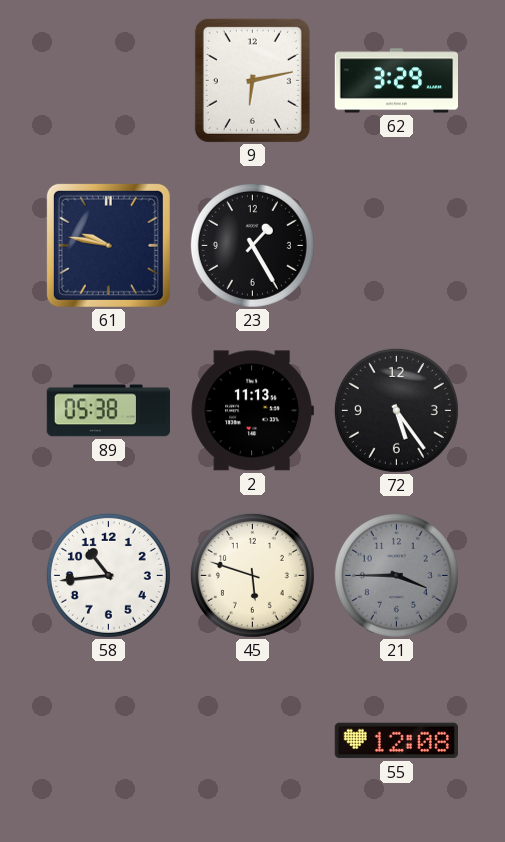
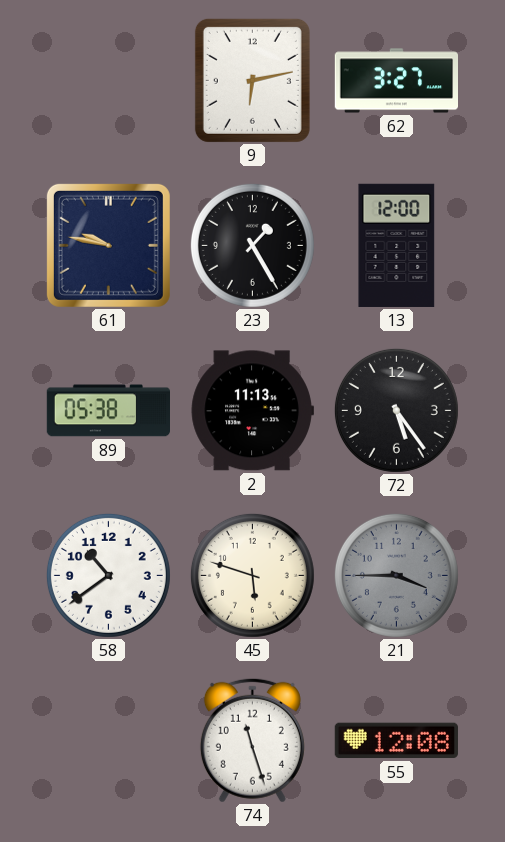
62: 3:29 -> 3:27
13: none -> 12:00
58: 10:44 -> 10:39
74: none -> 11:27
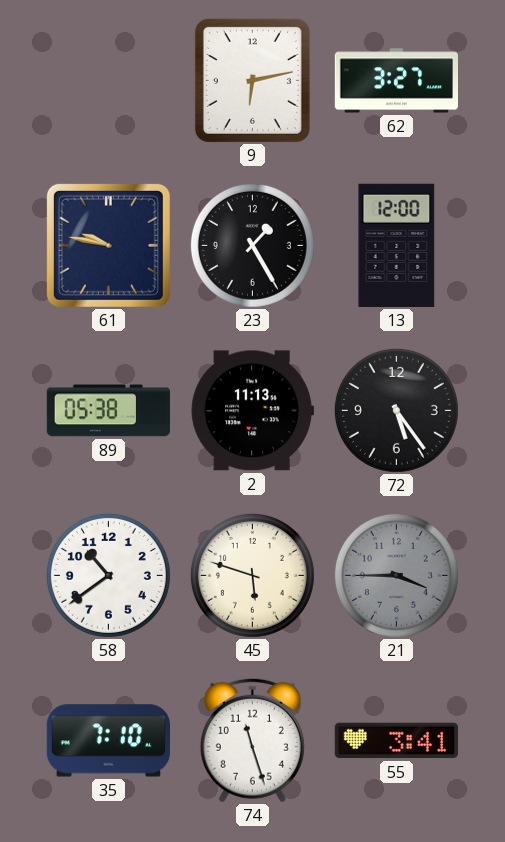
35: none -> 7:10
55: 12:08 -> 3:41
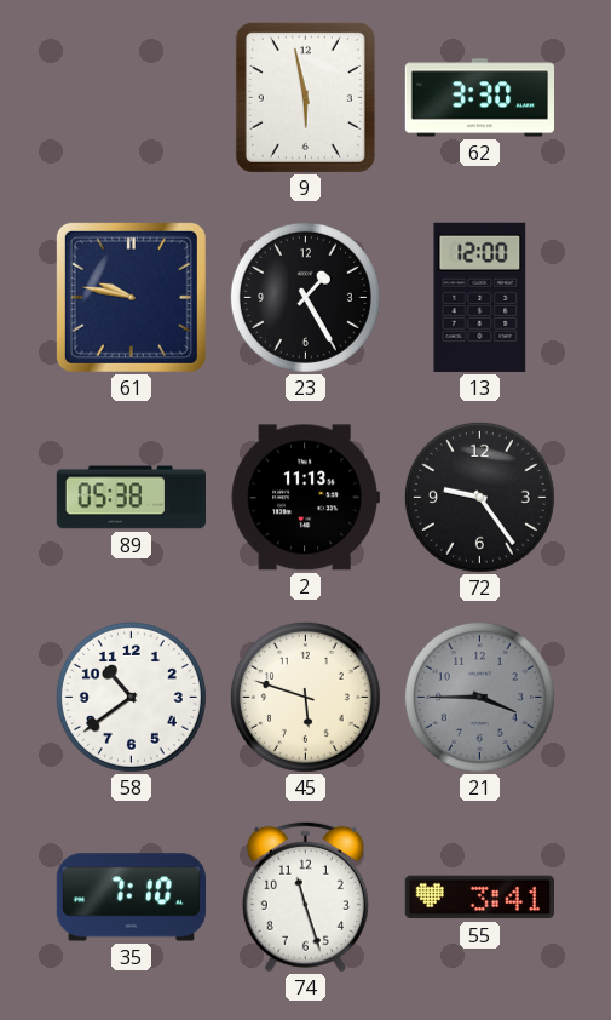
9: 6:13 -> 5:58
62: 3:27 -> 3:30
72: 5:24 -> 9:24
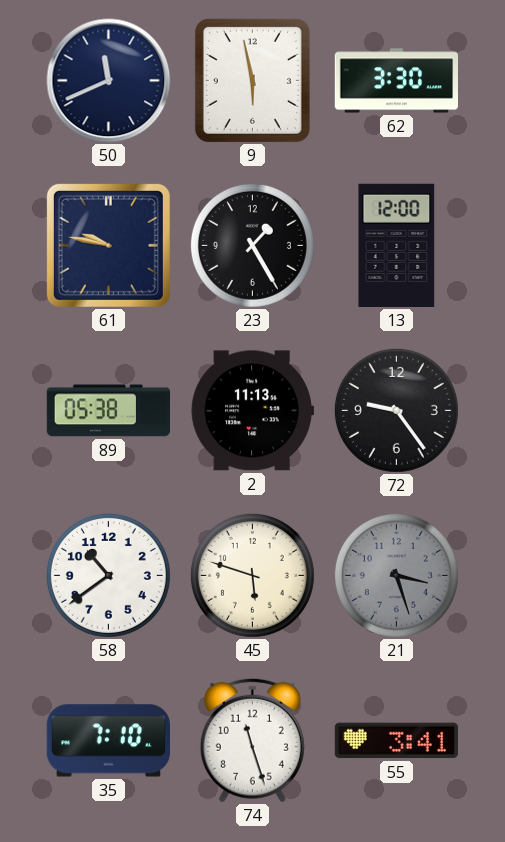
50: none -> 11:41
21: 3:45 -> 3:27
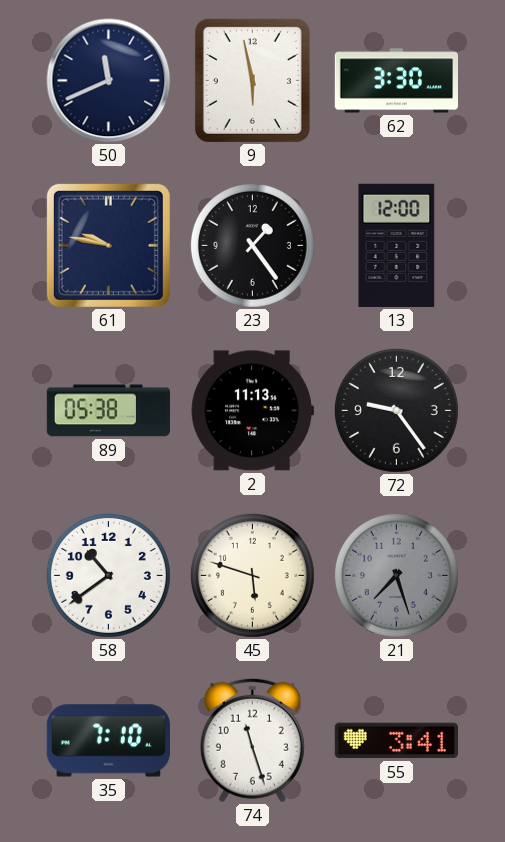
23: 1:25 -> 1:24
21: 3:27 -> 7:27
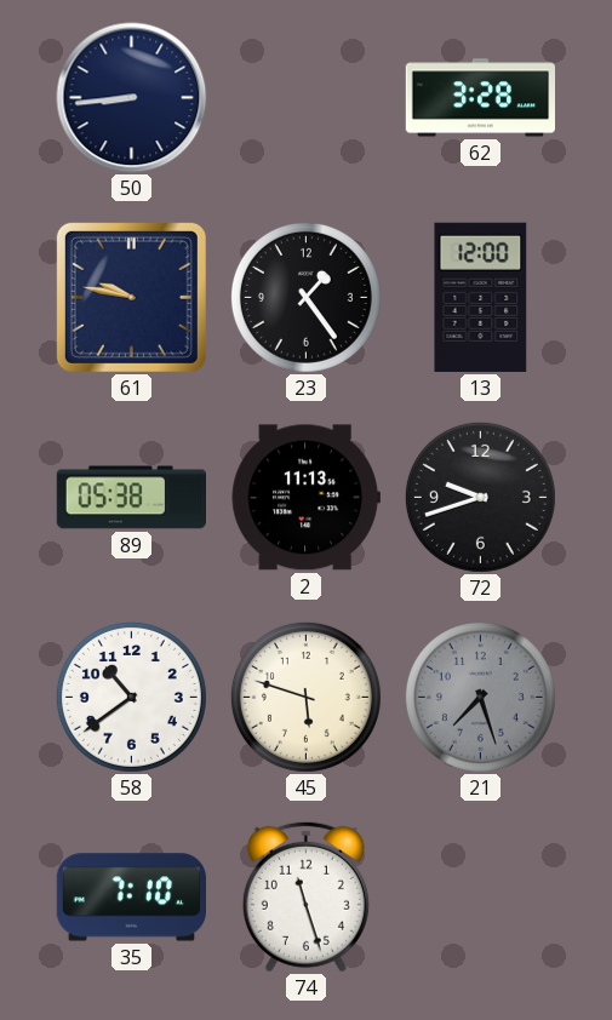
50: 11:41 -> 8:44
9: 5:58 -> none
62: 3:30 -> 3:28
72: 9:24 -> 9:42
55: 3:41 -> none
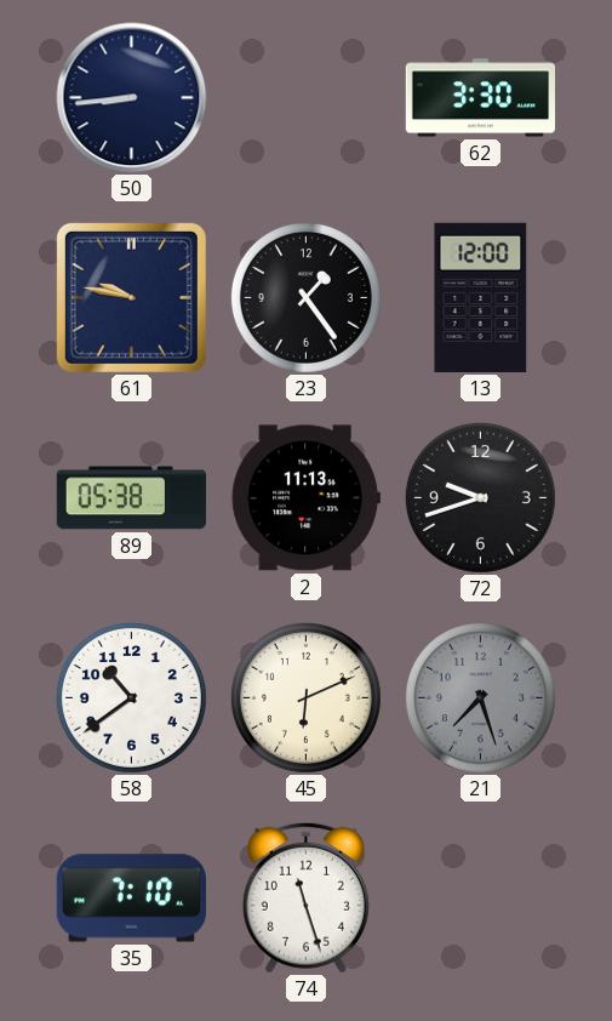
62: 3:28 -> 3:30
45: 5:48 -> 6:11
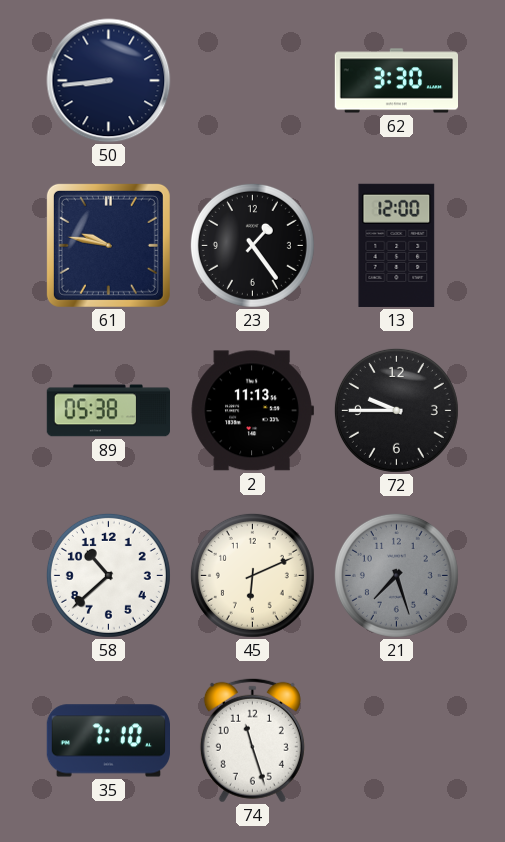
72: 9:42 -> 9:45
58: 10:39 -> 10:38
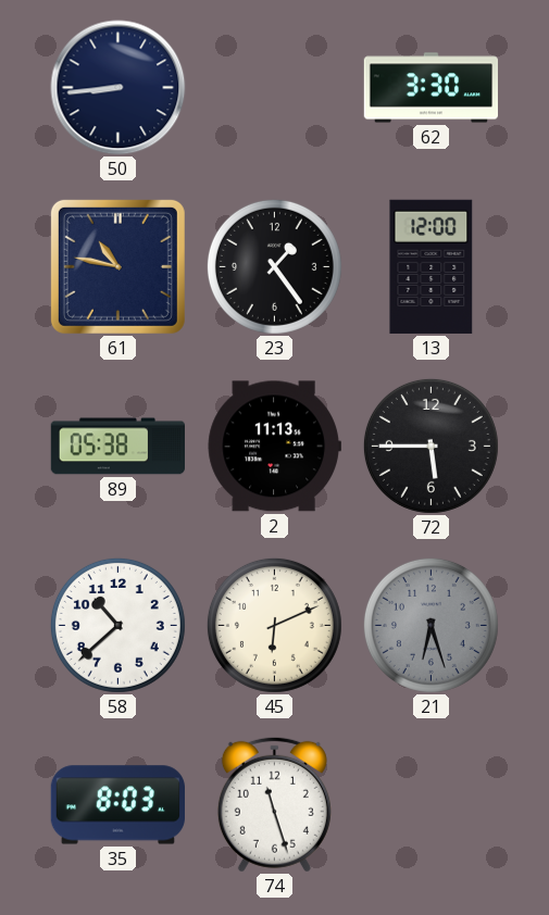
61: 9:47 -> 10:47
72: 9:45 -> 5:45
21: 7:27 -> 6:27
35: 7:10 -> 8:03
